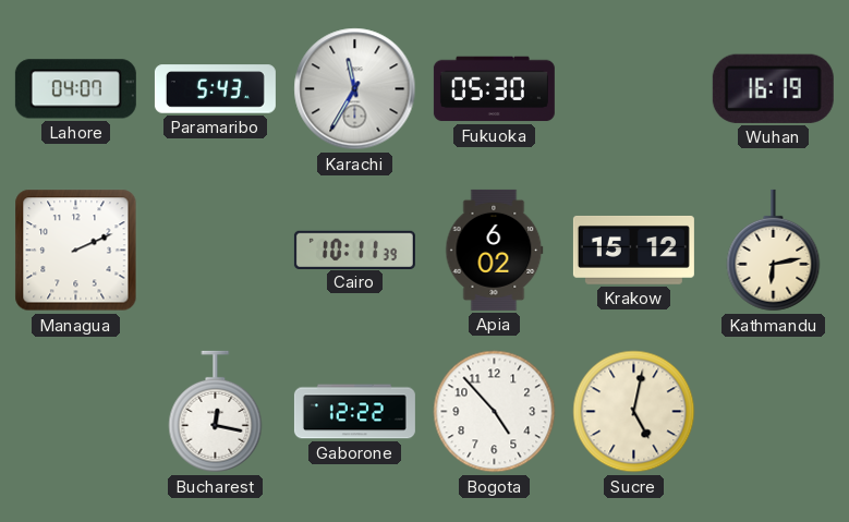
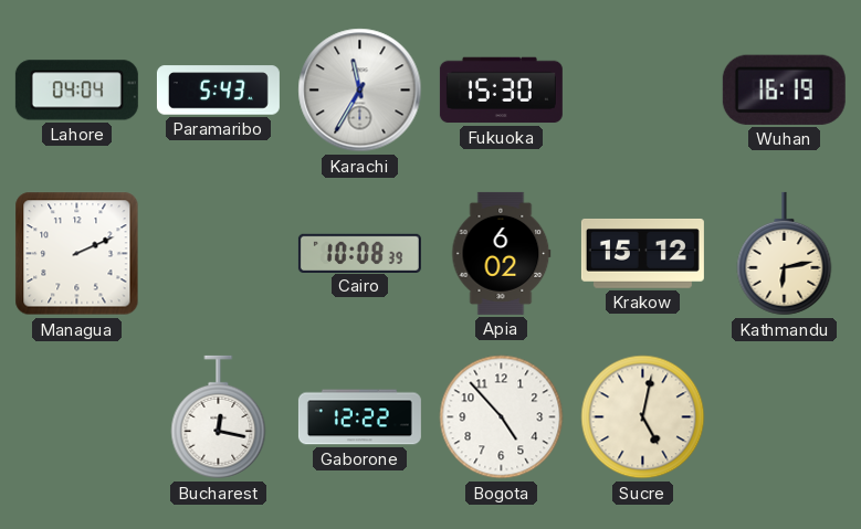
Lahore: 04:07 -> 04:04
Fukuoka: 05:30 -> 15:30
Cairo: 10:11 -> 10:08
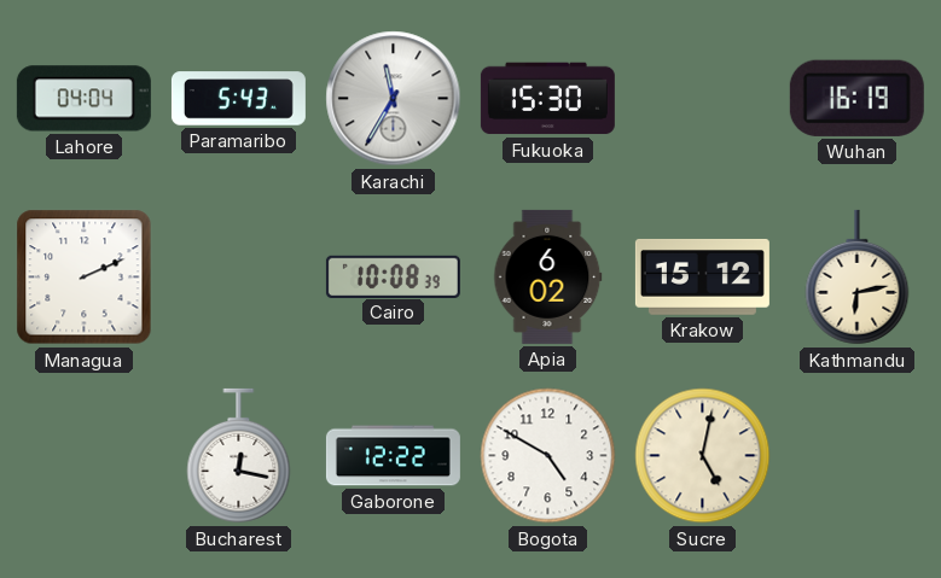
Bogota: 4:53 -> 4:50
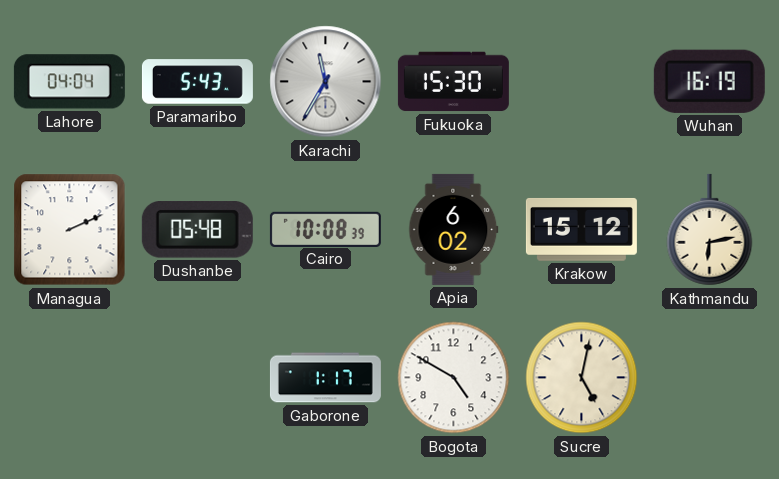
Dushanbe: none -> 05:48
Bucharest: 12:17 -> none
Gaborone: 12:22 -> 1:17
